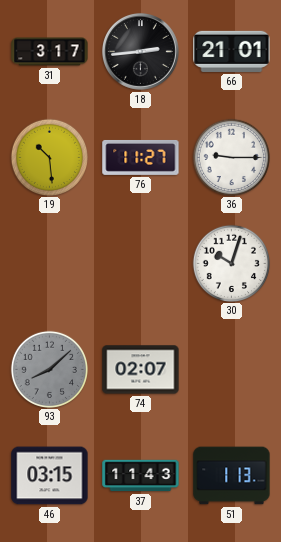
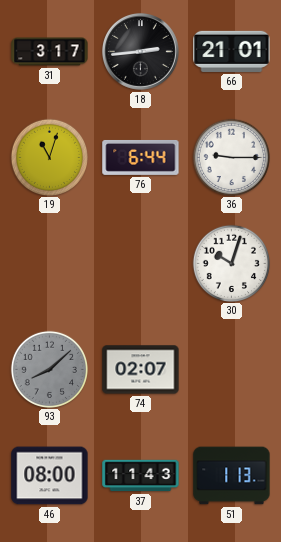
19: 10:29 -> 11:03
76: 11:27 -> 6:44
46: 03:15 -> 08:00
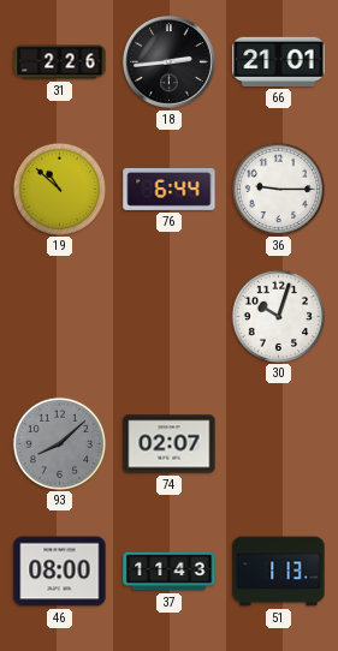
31: 3:17 -> 2:26
19: 11:03 -> 10:52
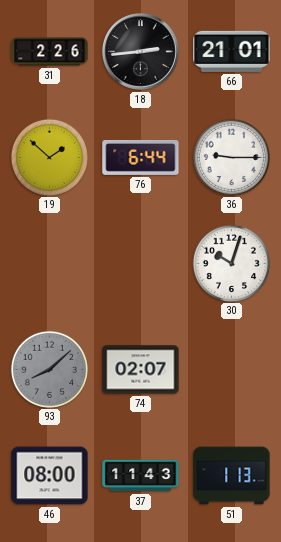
19: 10:52 -> 1:52
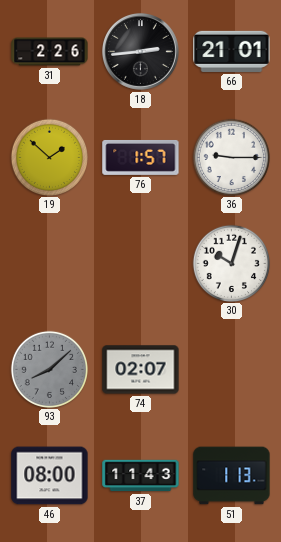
76: 6:44 -> 1:57
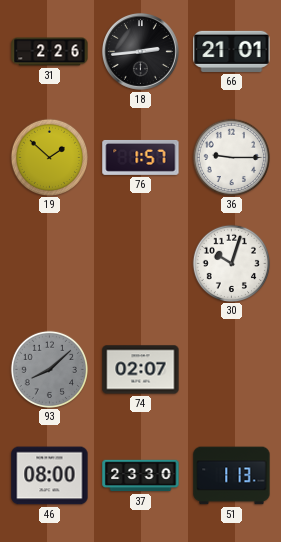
37: 11:43 -> 23:30
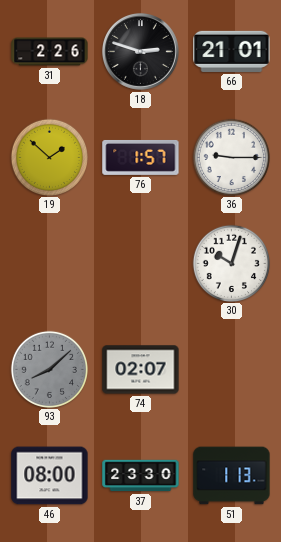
18: 2:44 -> 2:48
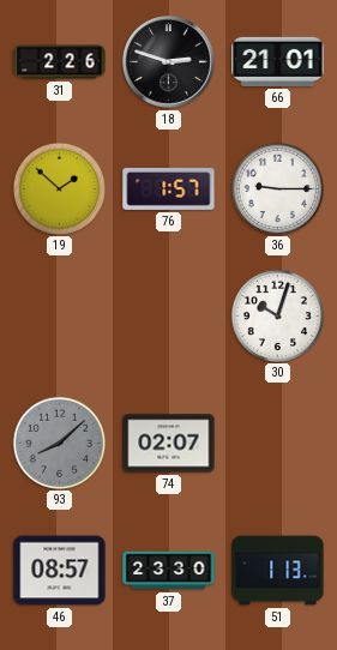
46: 08:00 -> 08:57
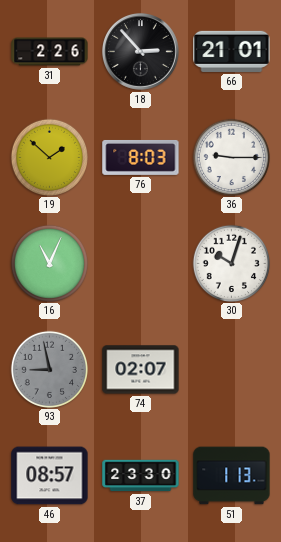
18: 2:48 -> 2:53
76: 1:57 -> 8:03
16: none -> 11:04
93: 8:08 -> 8:58
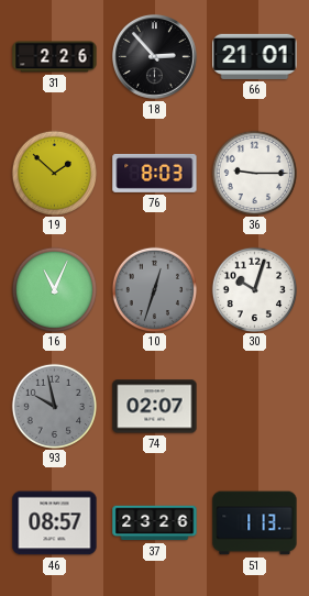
10: none -> 12:33
93: 8:58 -> 9:58
37: 23:30 -> 23:26
